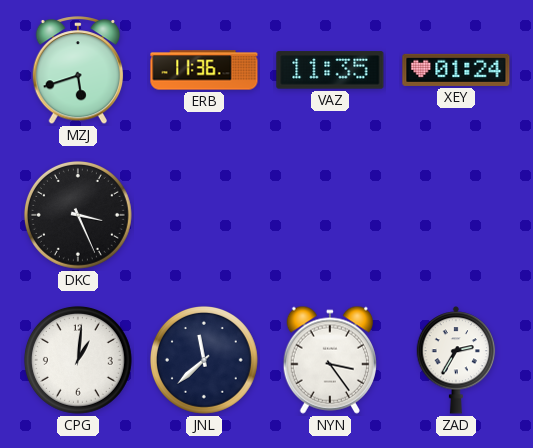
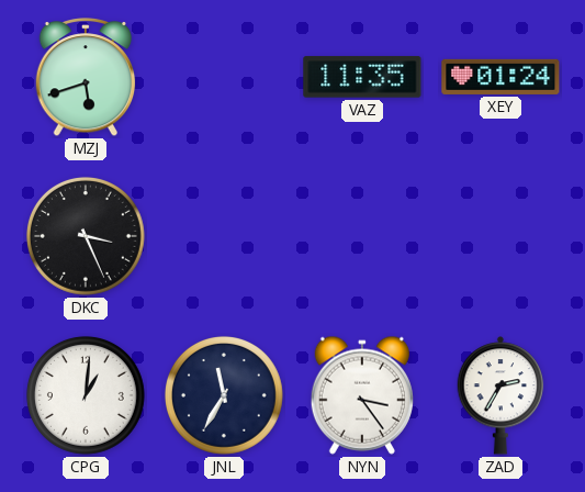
ERB: 11:36 -> none
JNL: 11:38 -> 11:35
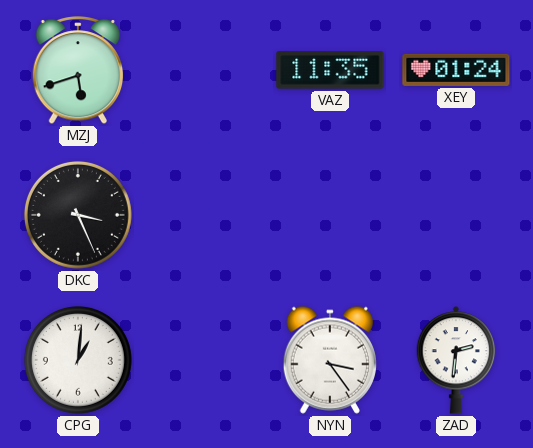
JNL: 11:35 -> none
ZAD: 2:35 -> 2:31
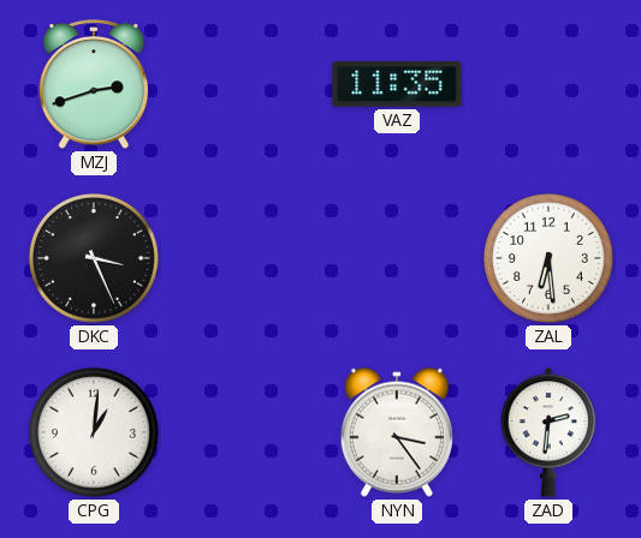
MZJ: 5:42 -> 2:42
XEY: 01:24 -> none
ZAL: none -> 6:29
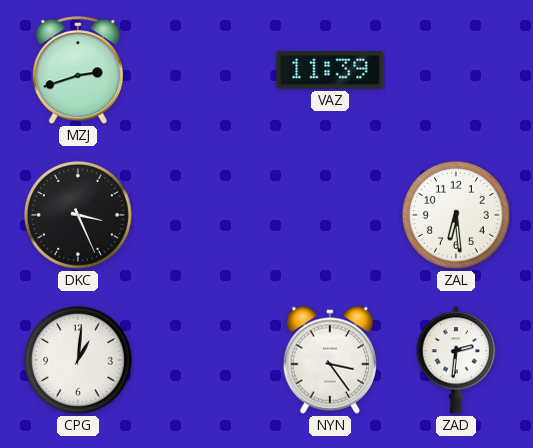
VAZ: 11:35 -> 11:39
